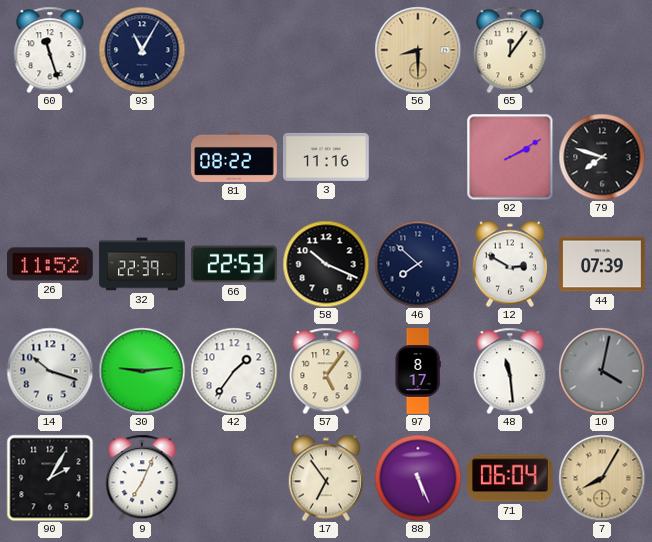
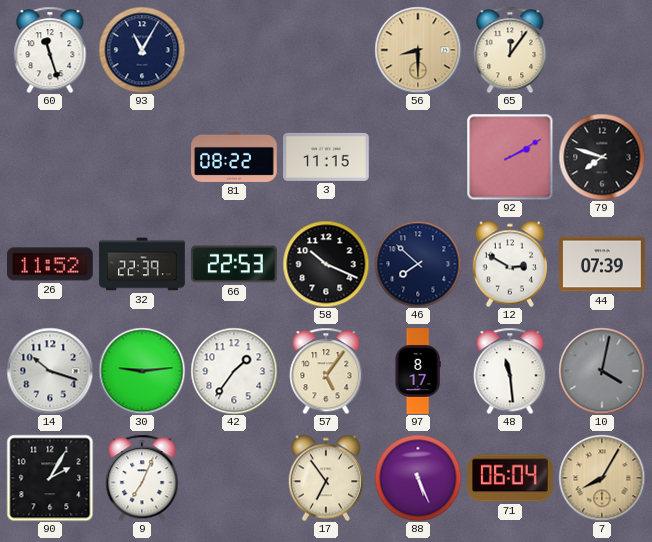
3: 11:16 -> 11:15
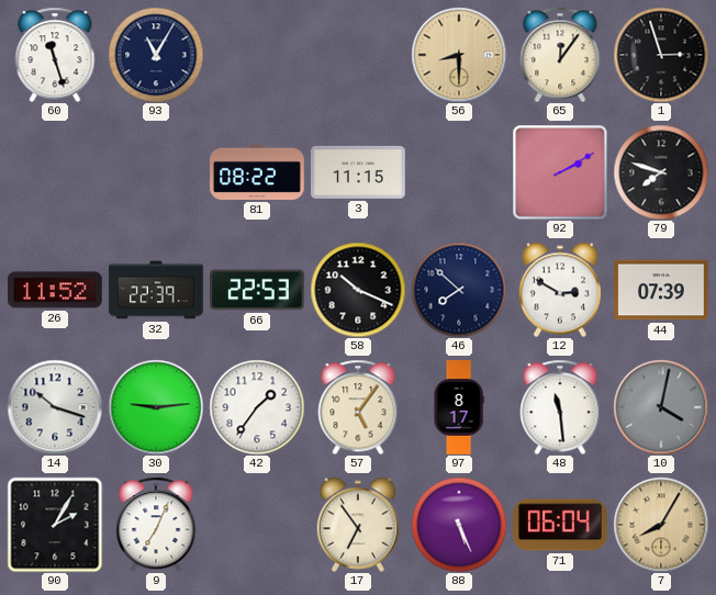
1: none -> 2:57
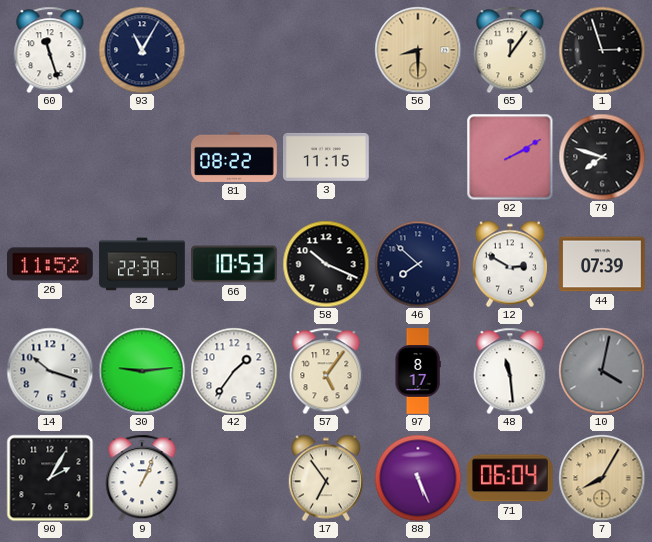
66: 22:53 -> 10:53
9: 7:04 -> 1:04
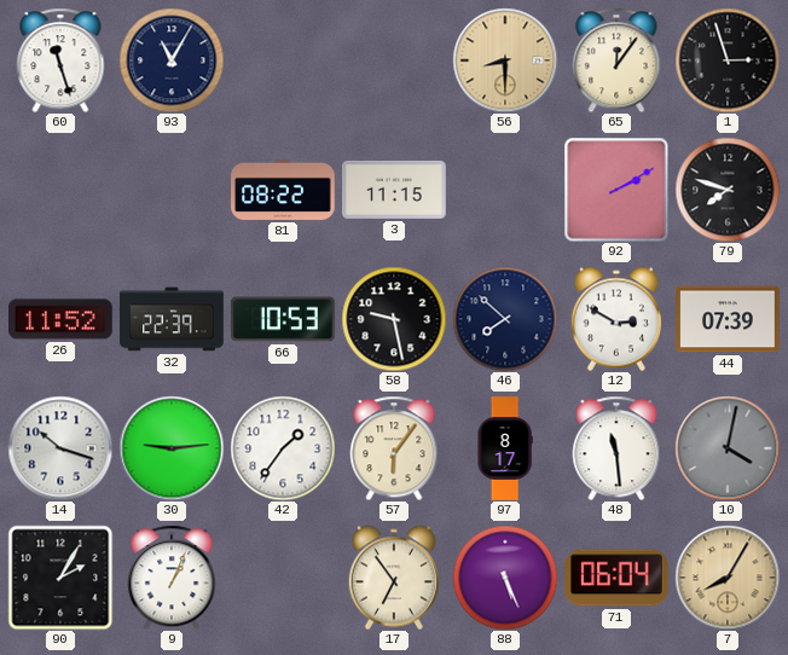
58: 10:19 -> 9:28
57: 5:06 -> 6:06
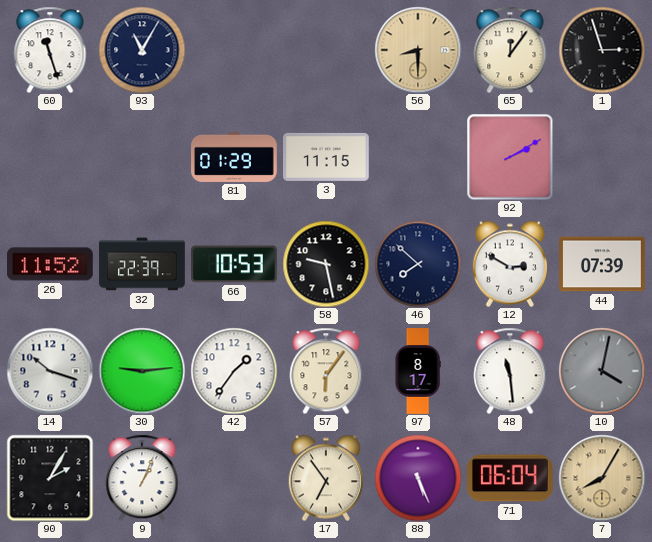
81: 08:22 -> 01:29
79: 7:48 -> none
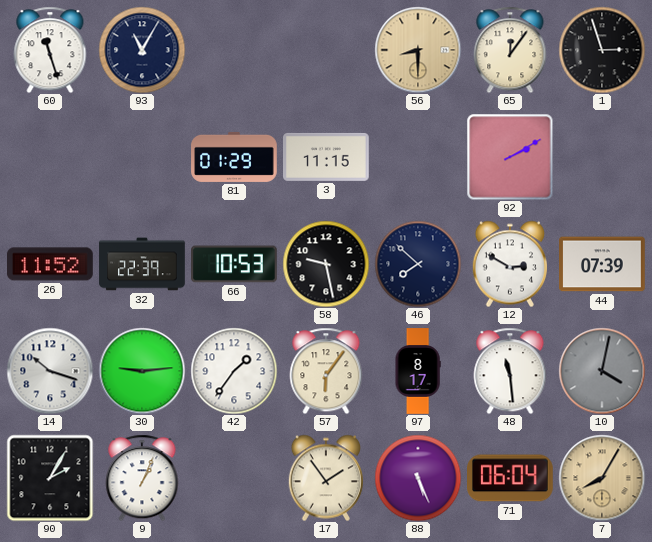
17: 6:54 -> 1:54
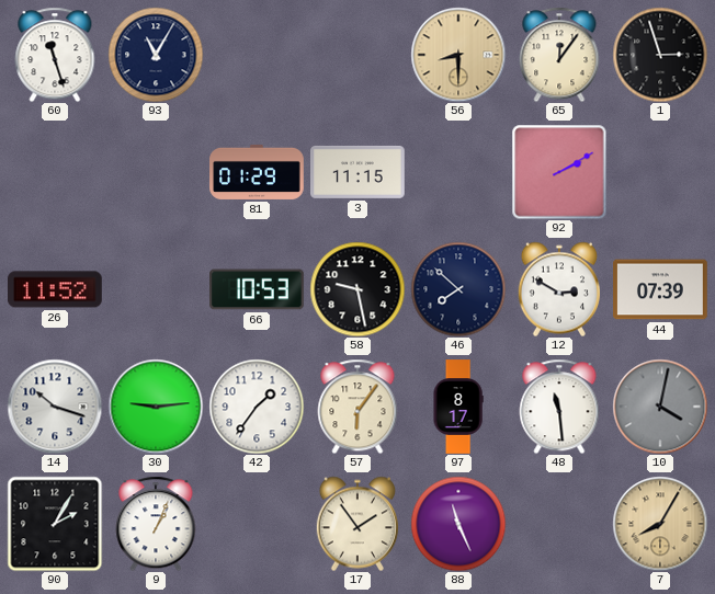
32: 22:39 -> none
88: 5:26 -> 11:26
71: 06:04 -> none
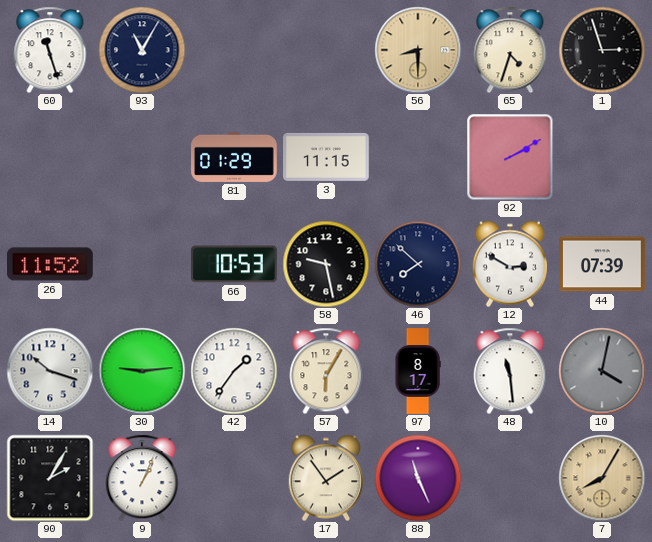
65: 12:06 -> 4:33
57: 6:06 -> 6:05
